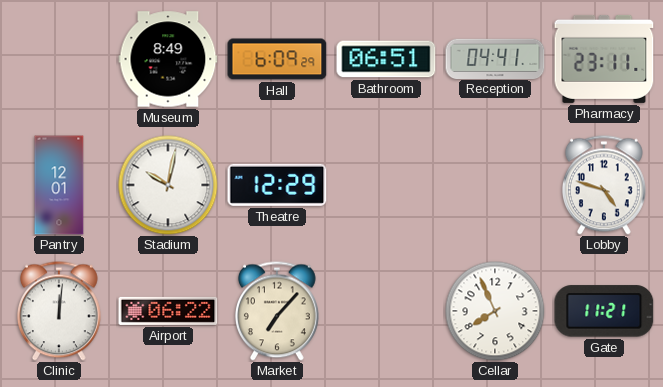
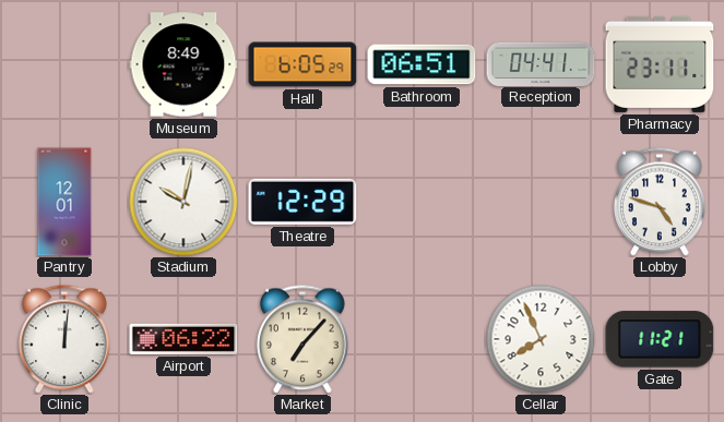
Hall: 6:09 -> 6:05
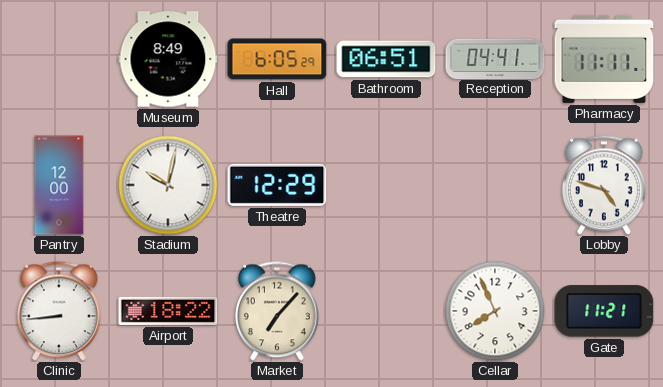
Pharmacy: 23:11 -> 11:11
Pantry: 12:01 -> 12:00
Clinic: 12:01 -> 8:44
Airport: 06:22 -> 18:22
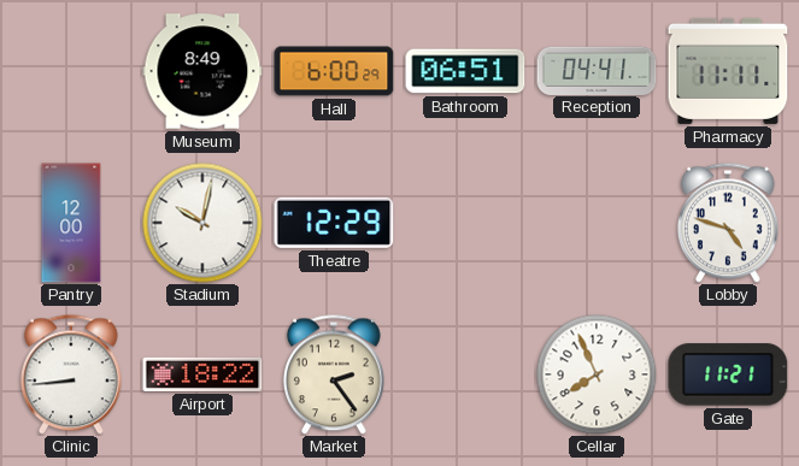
Hall: 6:05 -> 6:00
Market: 7:07 -> 2:24
